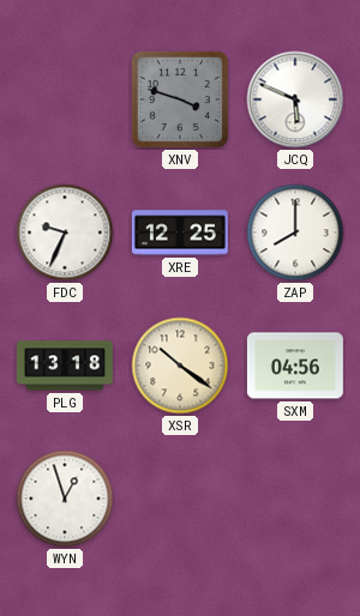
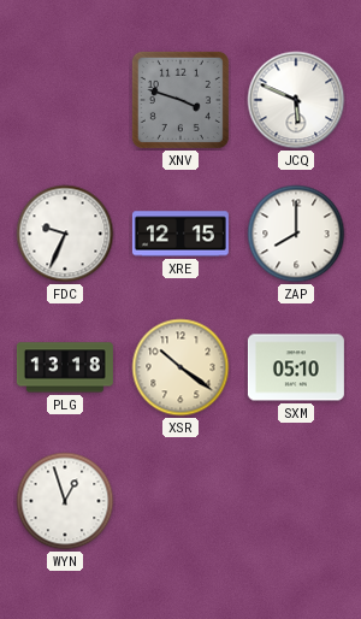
XRE: 12:25 -> 12:15
SXM: 04:56 -> 05:10
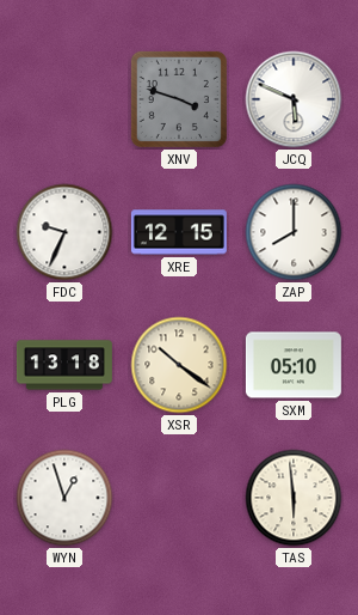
TAS: none -> 5:59
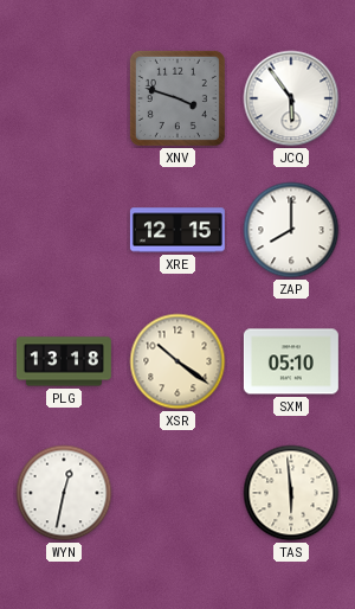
JCQ: 5:49 -> 5:54
FDC: 9:34 -> none
WYN: 12:57 -> 12:32
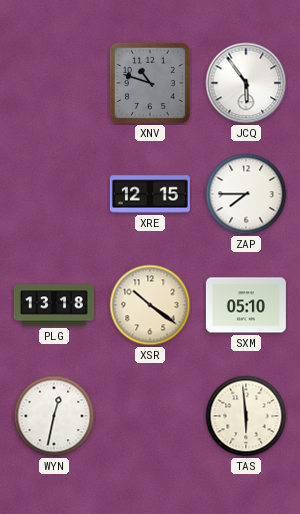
XNV: 3:48 -> 10:48
ZAP: 8:00 -> 7:45
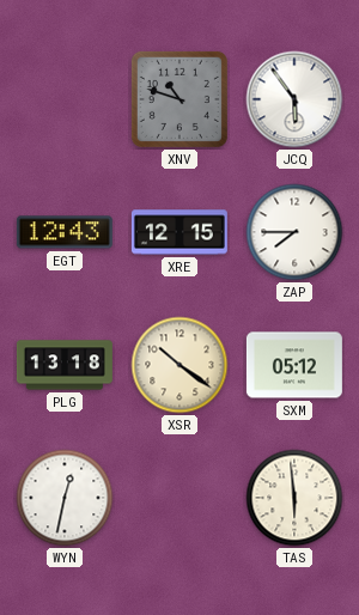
EGT: none -> 12:43
SXM: 05:10 -> 05:12
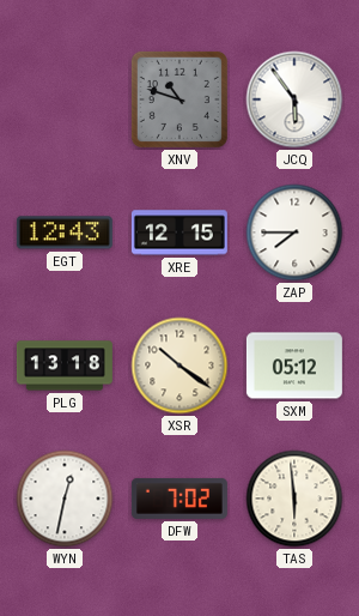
DFW: none -> 7:02
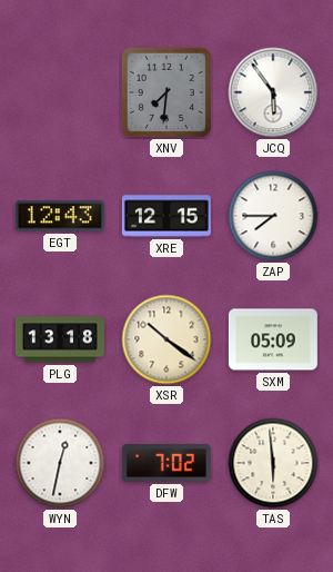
XNV: 10:48 -> 7:31
SXM: 05:12 -> 05:09
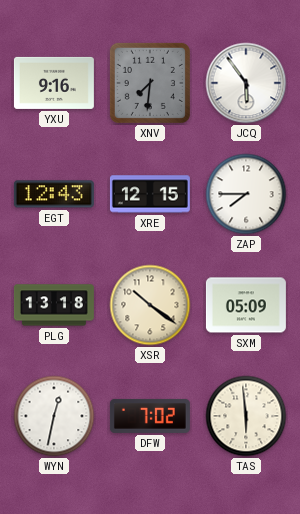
YXU: none -> 9:16
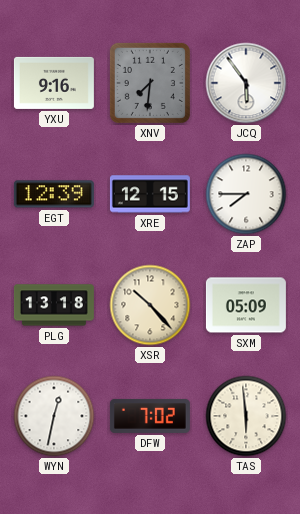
EGT: 12:43 -> 12:39
XSR: 10:21 -> 10:23
